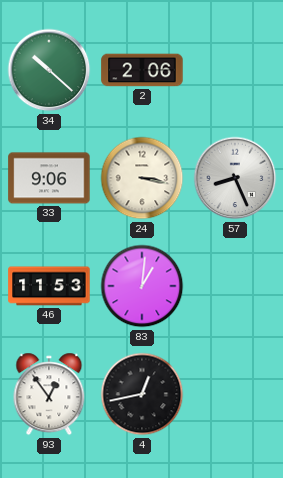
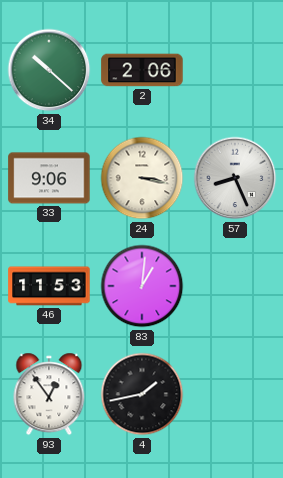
4: 12:43 -> 1:43
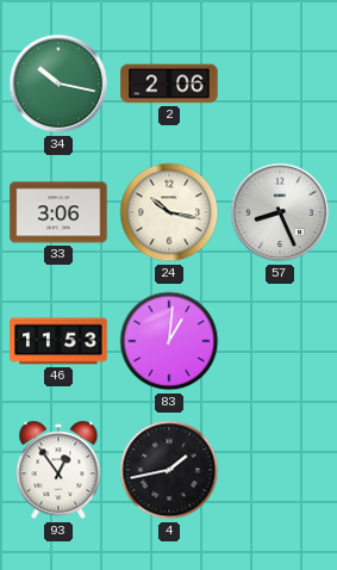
34: 10:22 -> 10:17
33: 9:06 -> 3:06
24: 3:17 -> 10:17
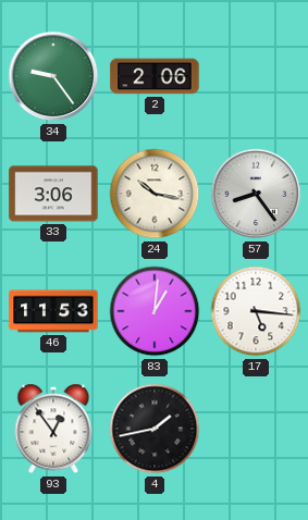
34: 10:17 -> 9:24
57: 8:26 -> 8:24
17: none -> 5:16
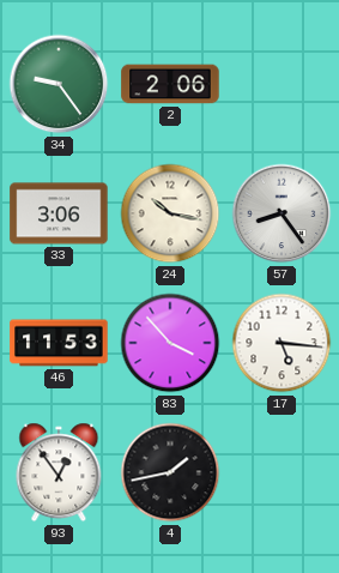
83: 1:01 -> 3:53
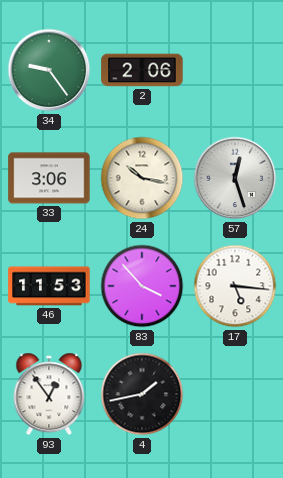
57: 8:24 -> 12:27
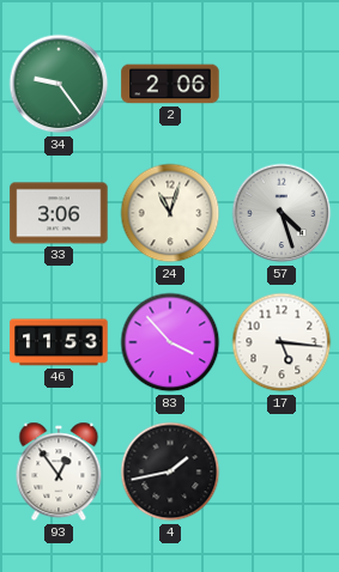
24: 10:17 -> 11:03
57: 12:27 -> 4:27
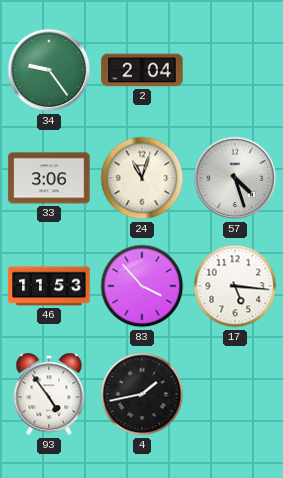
2: 2:06 -> 2:04
93: 12:54 -> 4:54
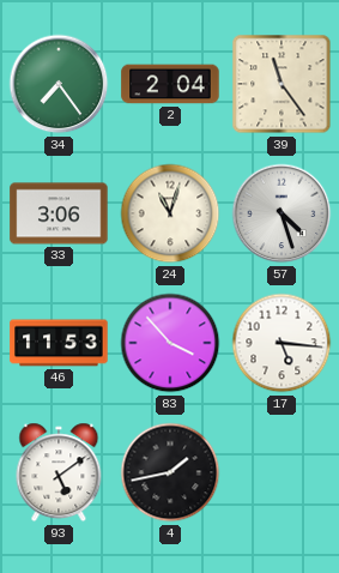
34: 9:24 -> 7:24
39: none -> 11:24
93: 4:54 -> 5:09
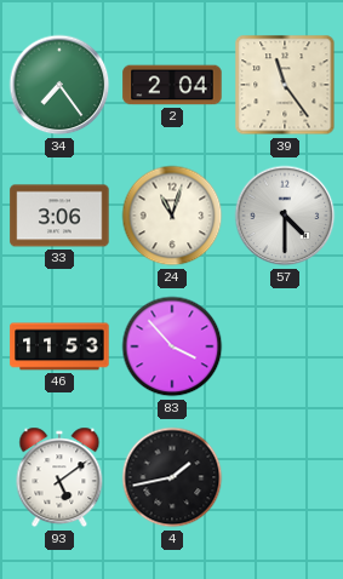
57: 4:27 -> 4:30
17: 5:16 -> none
